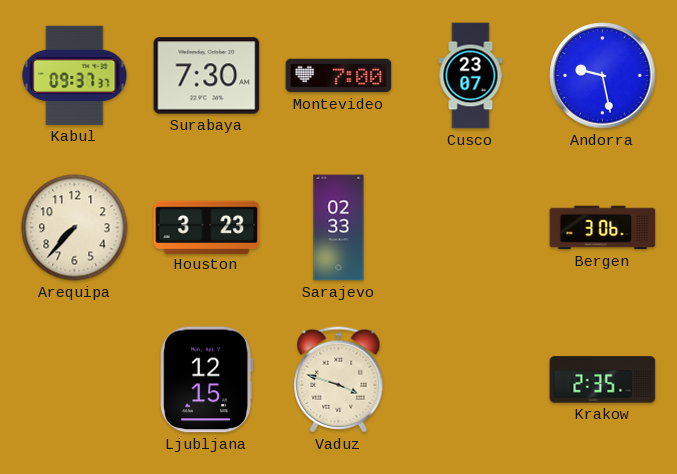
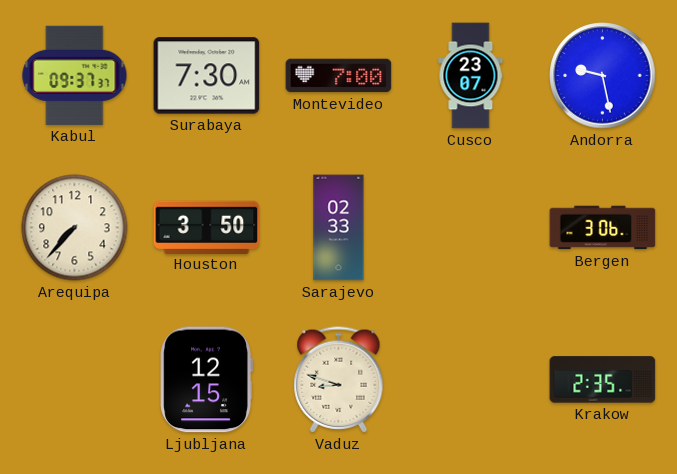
Houston: 3:23 -> 3:50
Vaduz: 3:48 -> 8:48
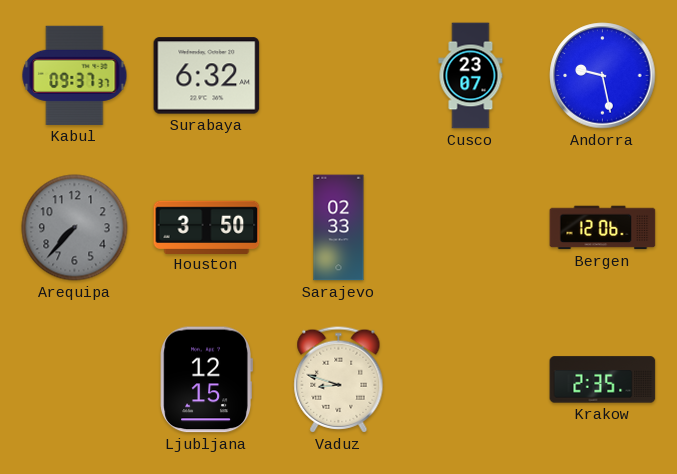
Surabaya: 7:30 -> 6:32
Montevideo: 7:00 -> none
Arequipa dial: cream -> grey
Bergen: 3:06 -> 12:06
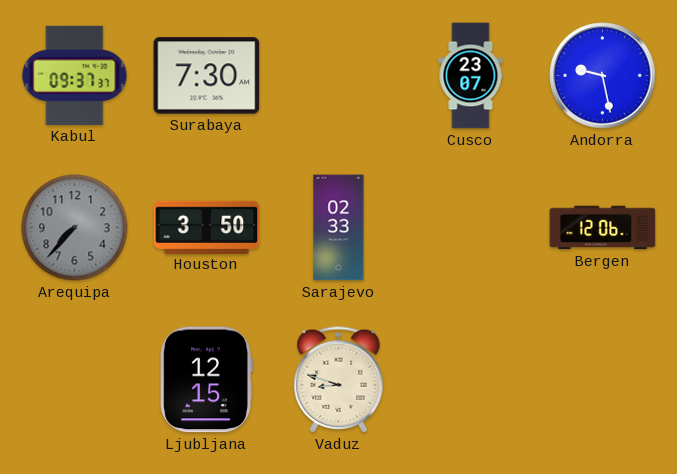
Surabaya: 6:32 -> 7:30
Krakow: 2:35 -> none
